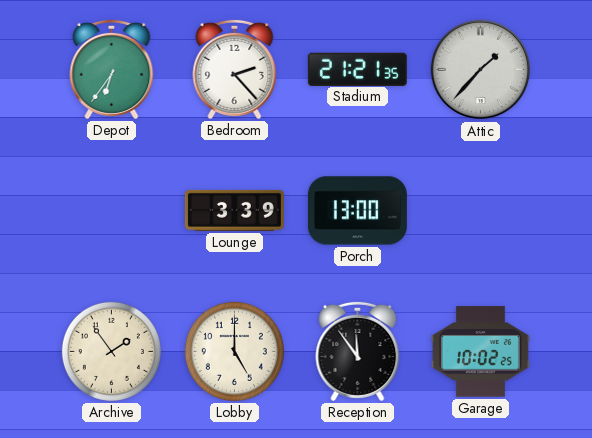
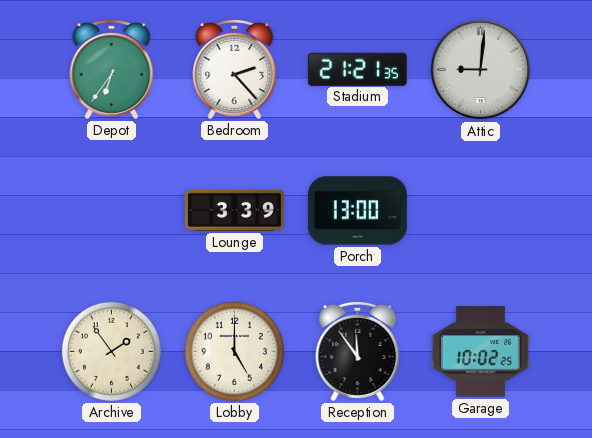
Attic: 1:37 -> 9:01
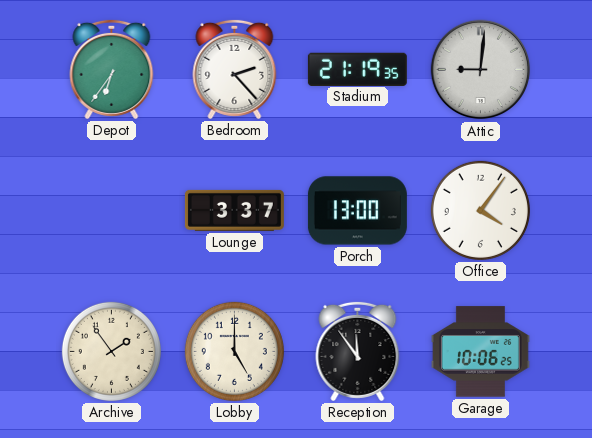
Stadium: 21:21 -> 21:19
Lounge: 3:39 -> 3:37
Office: none -> 4:06
Garage: 10:02 -> 10:06
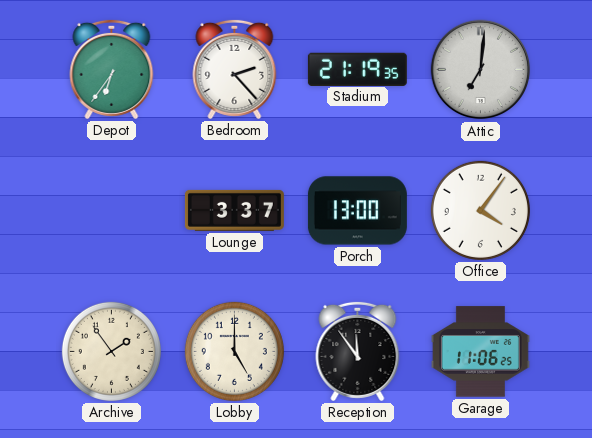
Attic: 9:01 -> 7:01
Garage: 10:06 -> 11:06
